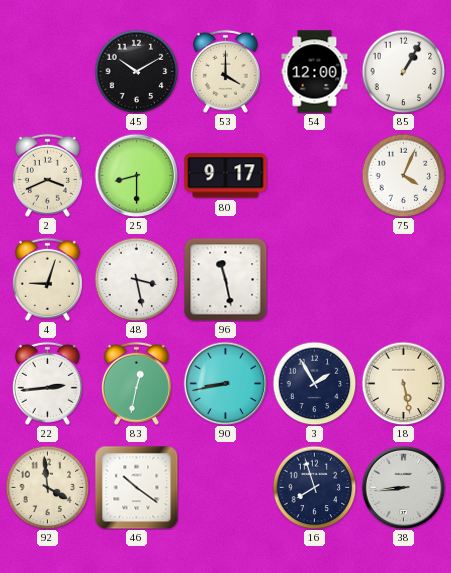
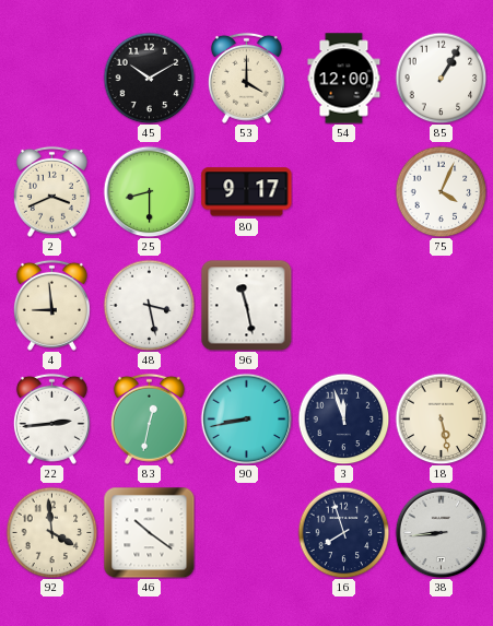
4: 9:03 -> 8:59
3: 1:55 -> 11:57
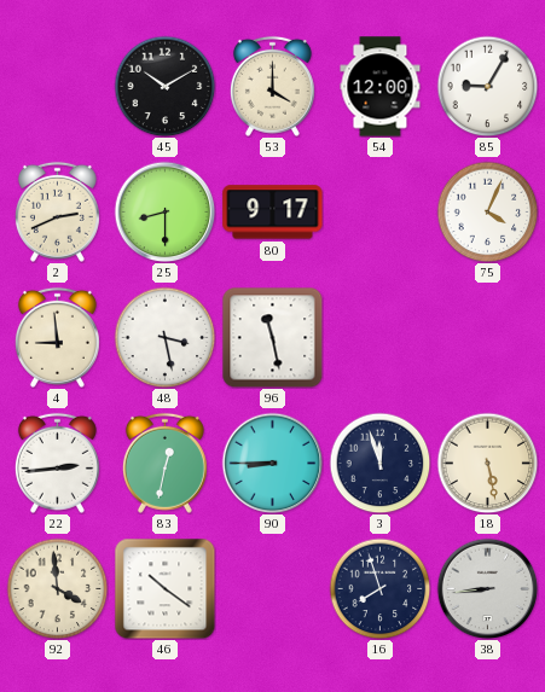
85: 1:05 -> 9:05
2: 3:41 -> 2:41
90: 8:43 -> 8:45
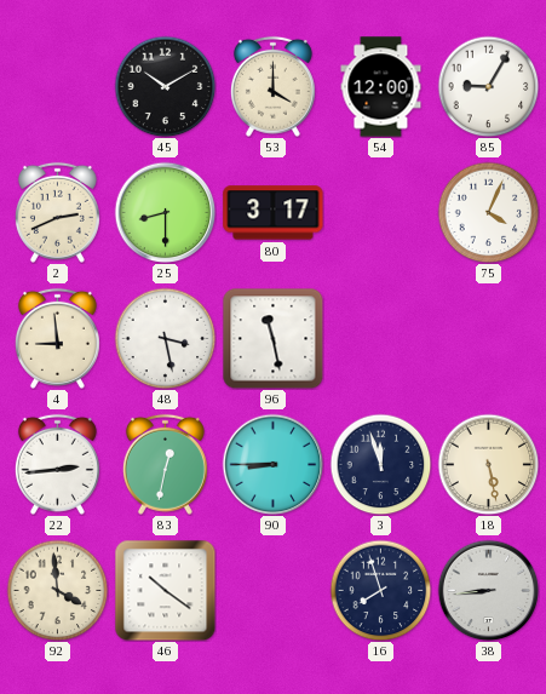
80: 9:17 -> 3:17
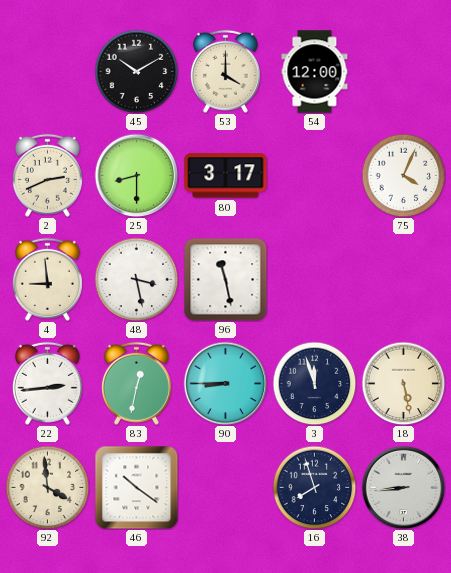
85: 9:05 -> none
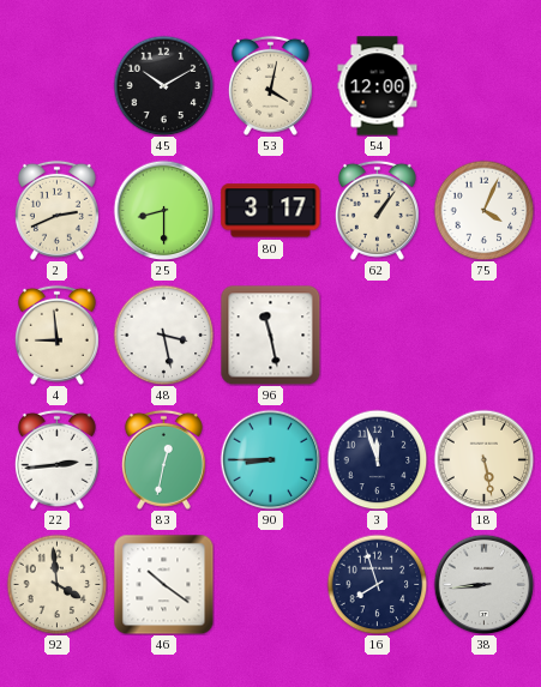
53: 4:00 -> 4:02
62: none -> 1:06
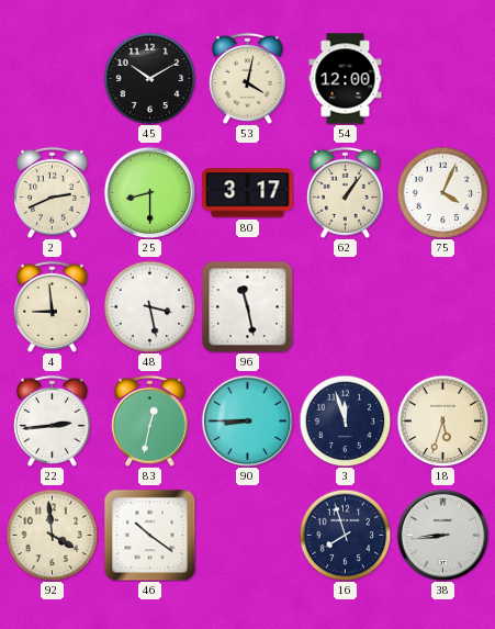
18: 5:28 -> 5:33
